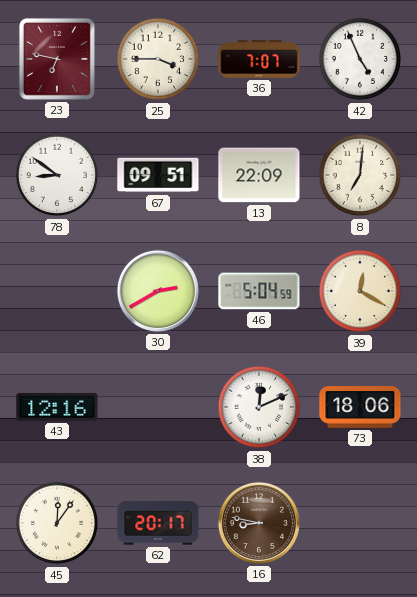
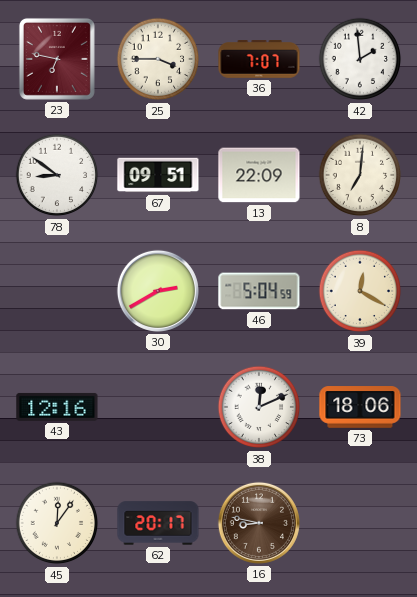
42: 4:56 -> 1:59
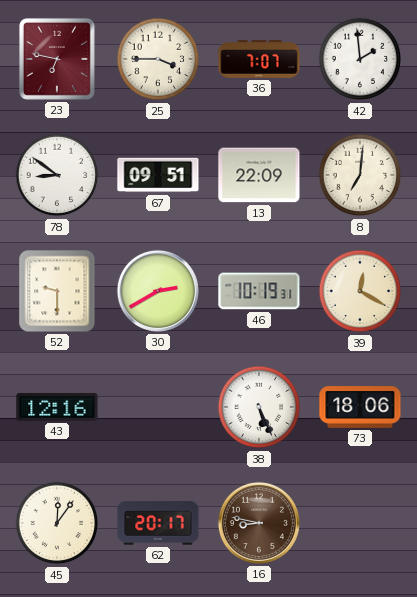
52: none -> 9:30
46: 5:04 -> 10:19
38: 12:11 -> 5:26
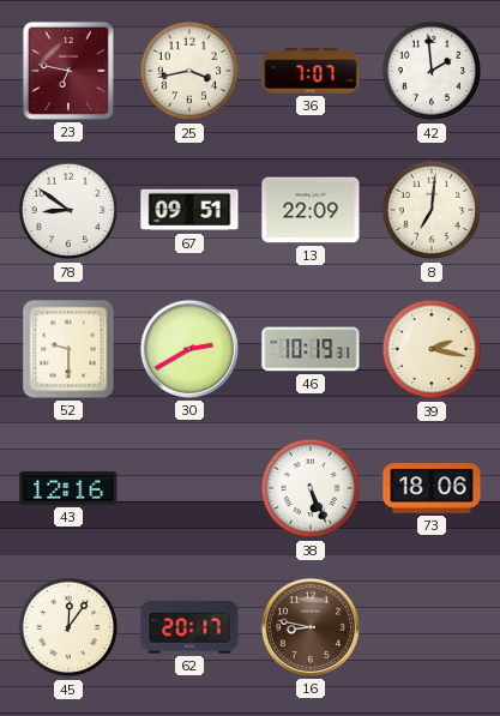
25: 3:45 -> 3:43
39: 12:20 -> 2:17
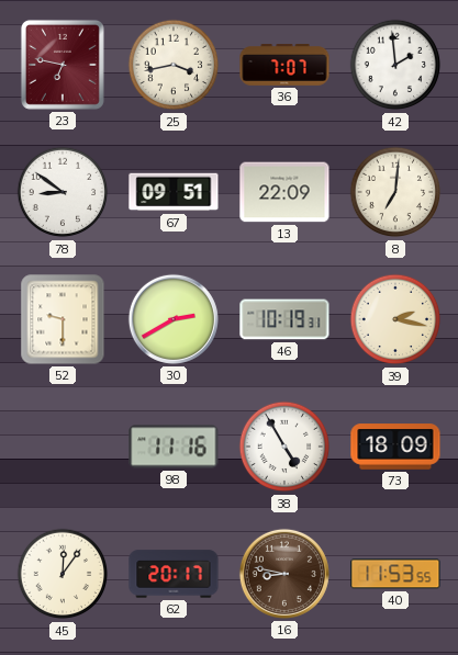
43: 12:16 -> none
98: none -> 11:16
38: 5:26 -> 4:55
73: 18:06 -> 18:09
40: none -> 11:53
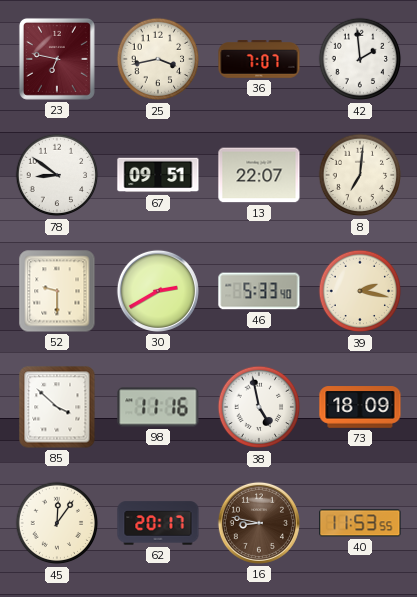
13: 22:09 -> 22:07
46: 10:19 -> 5:33
85: none -> 3:52
38: 4:55 -> 4:58
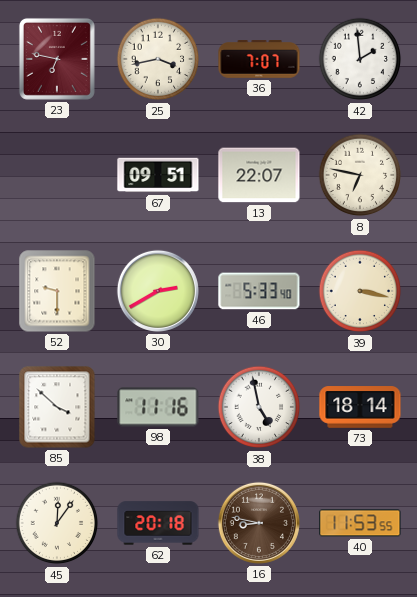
78: 8:51 -> none
8: 7:01 -> 6:47
39: 2:17 -> 3:17
73: 18:09 -> 18:14
62: 20:17 -> 20:18
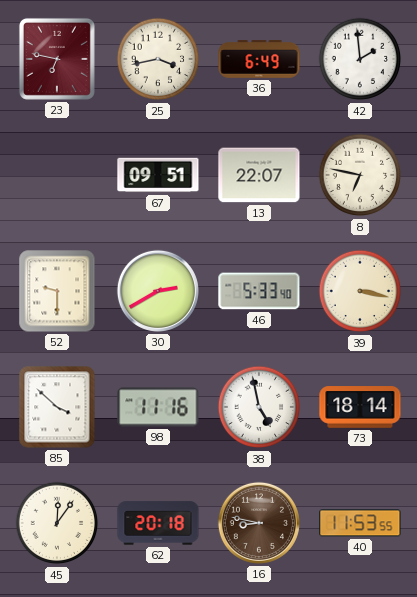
36: 7:07 -> 6:49
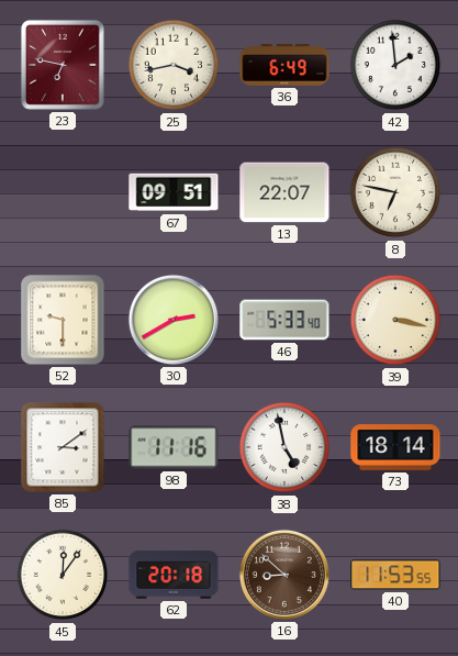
85: 3:52 -> 3:09
16: 8:47 -> 8:52
